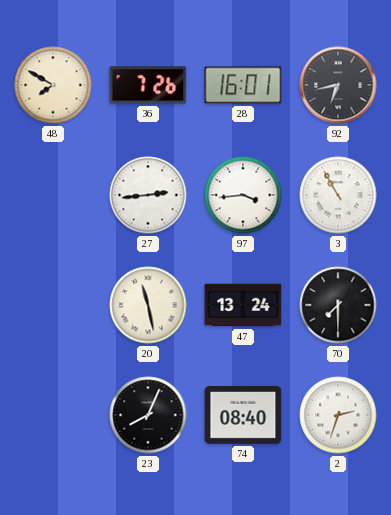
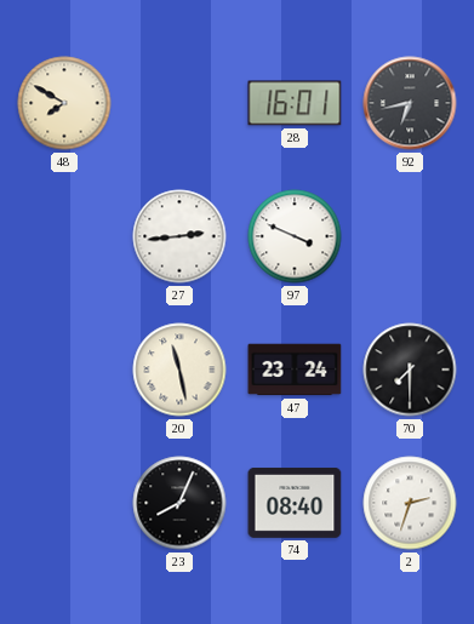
36: 7:26 -> none
97: 3:44 -> 3:49
3: 10:55 -> none
47: 13:24 -> 23:24
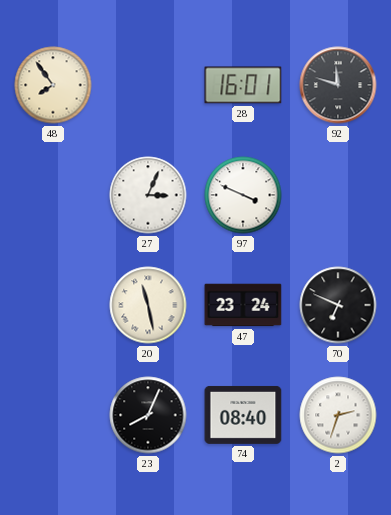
48: 7:50 -> 7:54
92: 6:43 -> 11:48
27: 2:44 -> 3:04
70: 7:30 -> 6:49
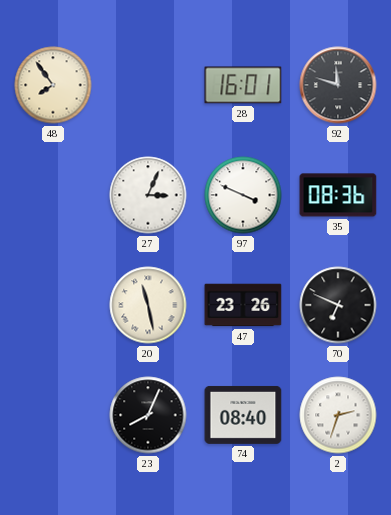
35: none -> 08:36
47: 23:24 -> 23:26
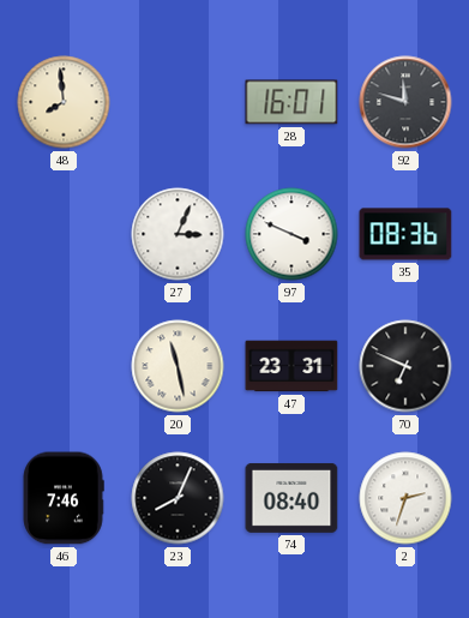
48: 7:54 -> 7:59
47: 23:26 -> 23:31
46: none -> 7:46
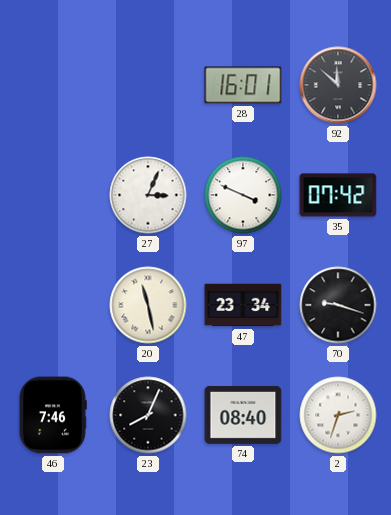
48: 7:59 -> none
92: 11:48 -> 11:52
35: 08:36 -> 07:42
47: 23:31 -> 23:34
70: 6:49 -> 9:18
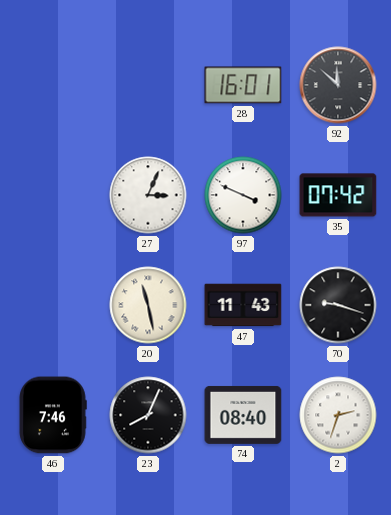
47: 23:34 -> 11:43
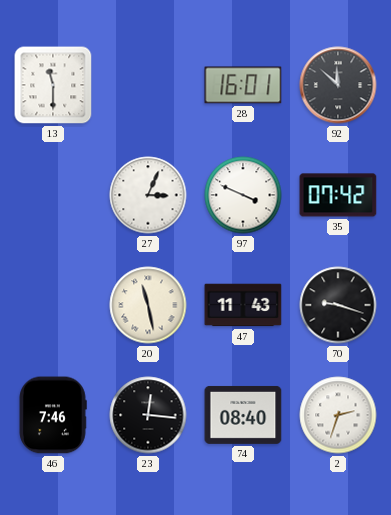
13: none -> 11:30
23: 8:04 -> 12:16
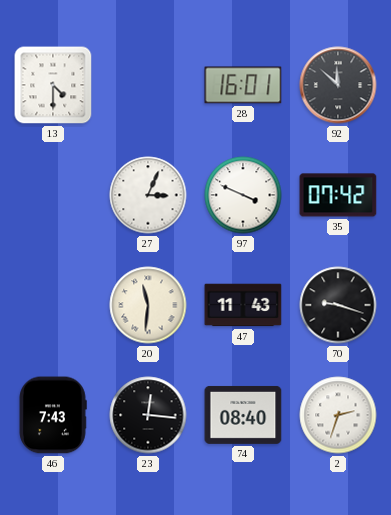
13: 11:30 -> 4:30
20: 11:28 -> 11:31
46: 7:46 -> 7:43
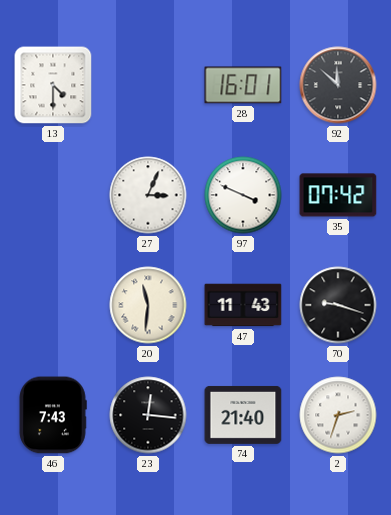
74: 08:40 -> 21:40
